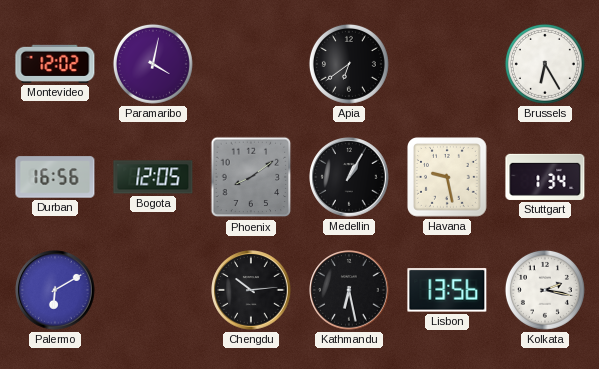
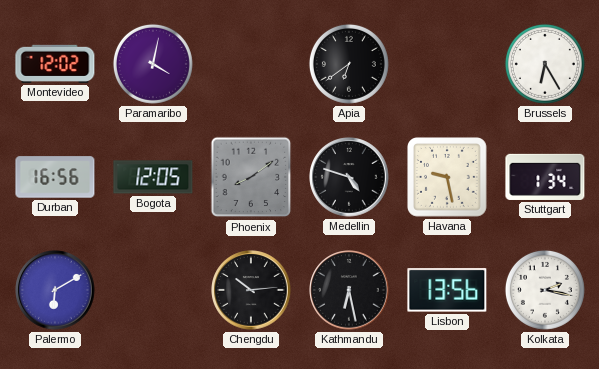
Medellin: 1:05 -> 4:48
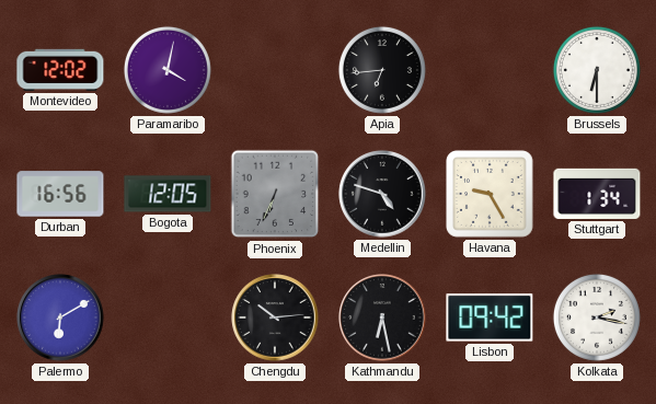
Apia: 6:39 -> 6:44
Brussels: 6:25 -> 6:30
Phoenix: 8:09 -> 6:34
Havana: 9:28 -> 9:25
Lisbon: 13:56 -> 09:42
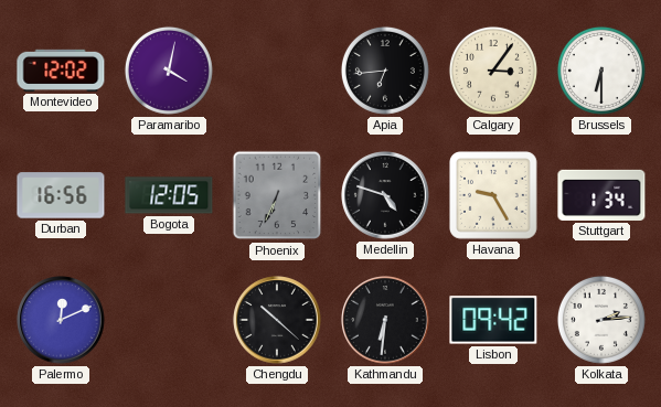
Calgary: none -> 3:06
Palermo: 6:10 -> 12:11
Chengdu: 10:14 -> 10:22
Kathmandu: 6:28 -> 6:31
Kolkata: 2:17 -> 2:14
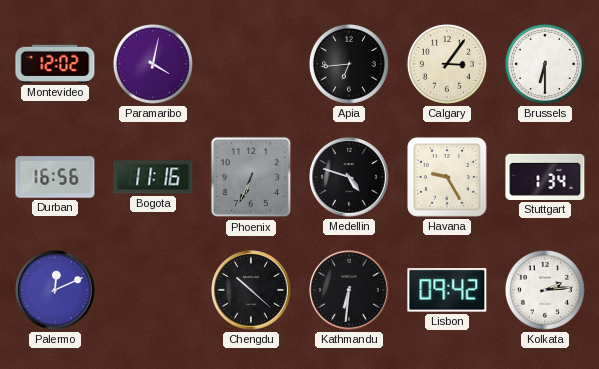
Bogota: 12:05 -> 11:16
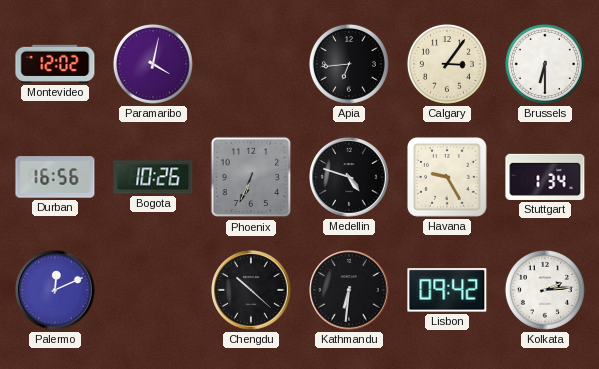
Bogota: 11:16 -> 10:26
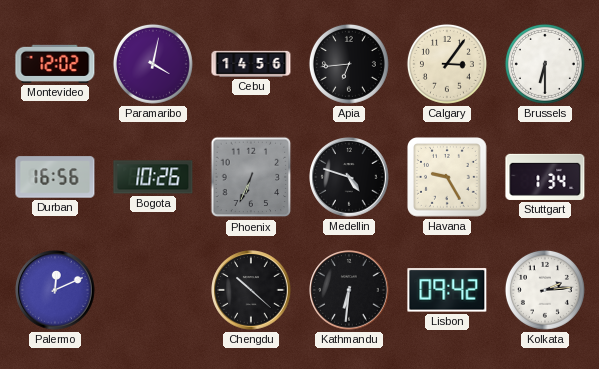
Cebu: none -> 14:56
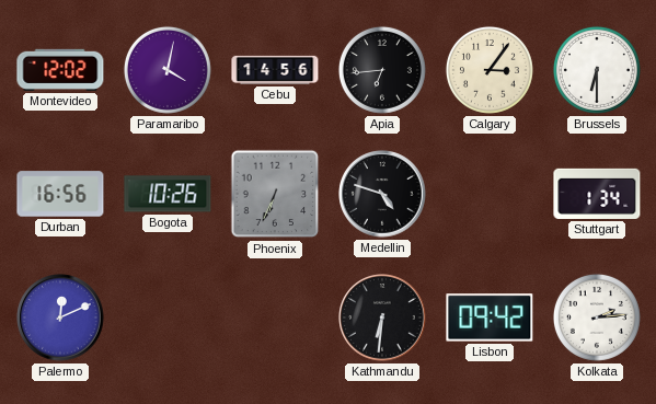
Havana: 9:25 -> none
Chengdu: 10:22 -> none
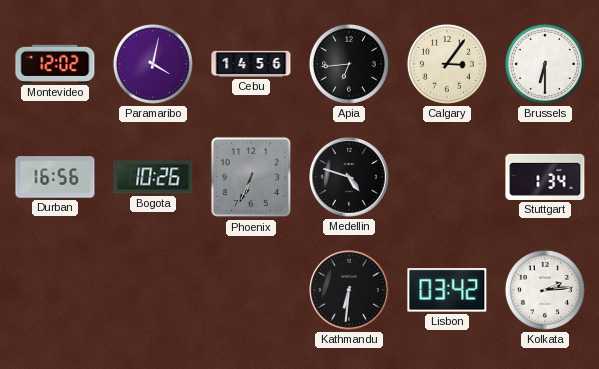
Palermo: 12:11 -> none
Lisbon: 09:42 -> 03:42
